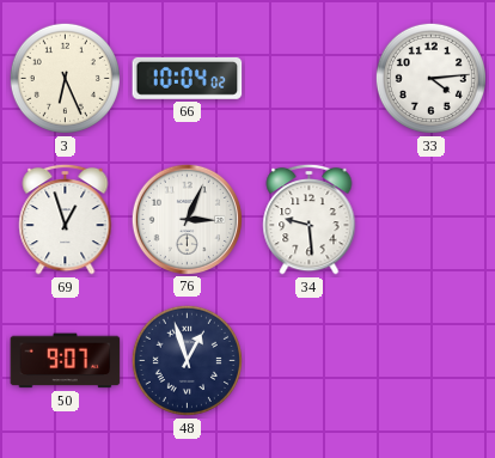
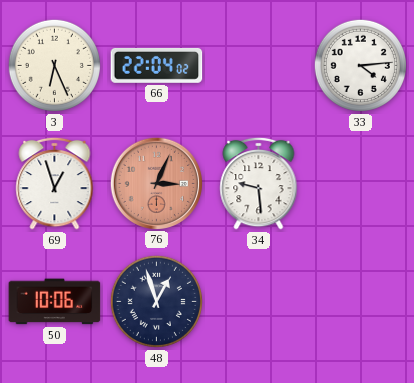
66: 10:04 -> 22:04
76 dial: white -> salmon
50: 9:07 -> 10:06
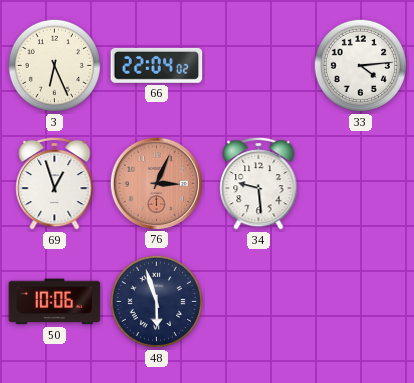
48: 12:57 -> 5:57
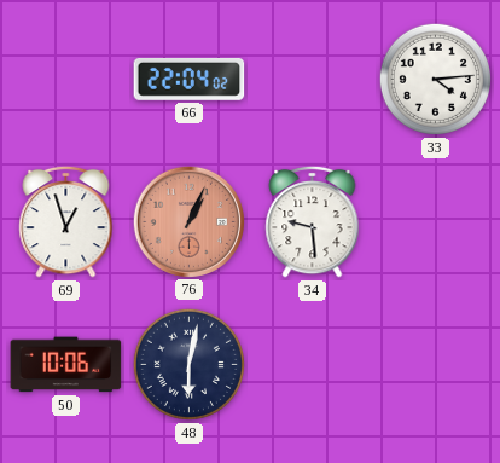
3: 6:26 -> none
76: 3:04 -> 1:04
48: 5:57 -> 6:02
